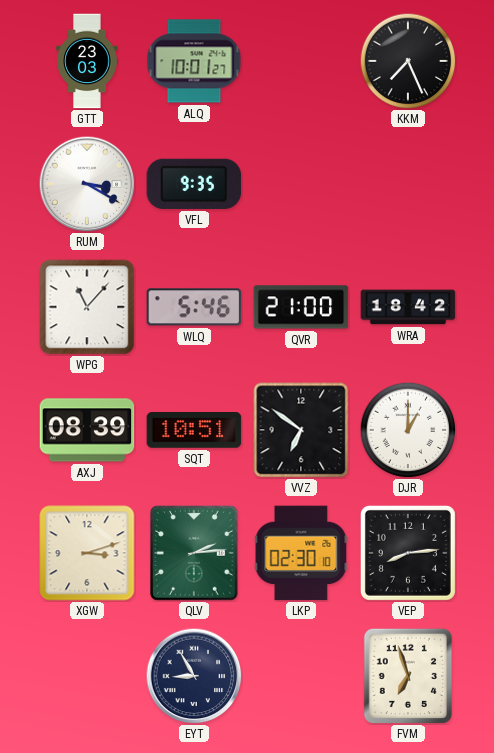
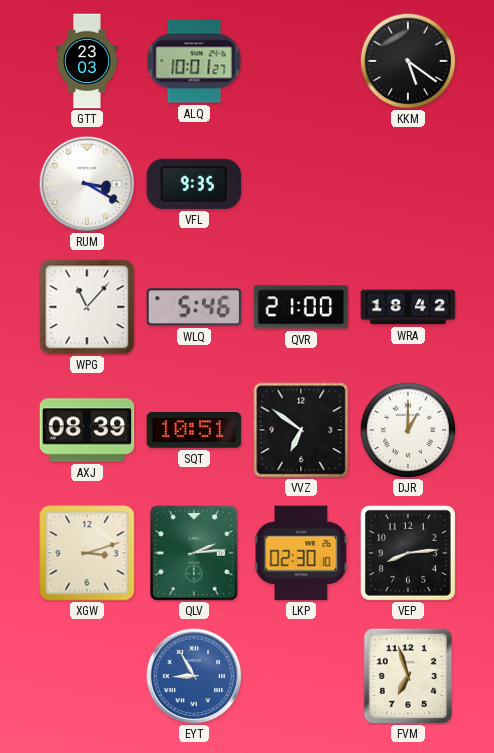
KKM: 7:26 -> 5:21
EYT dial: navy -> blue
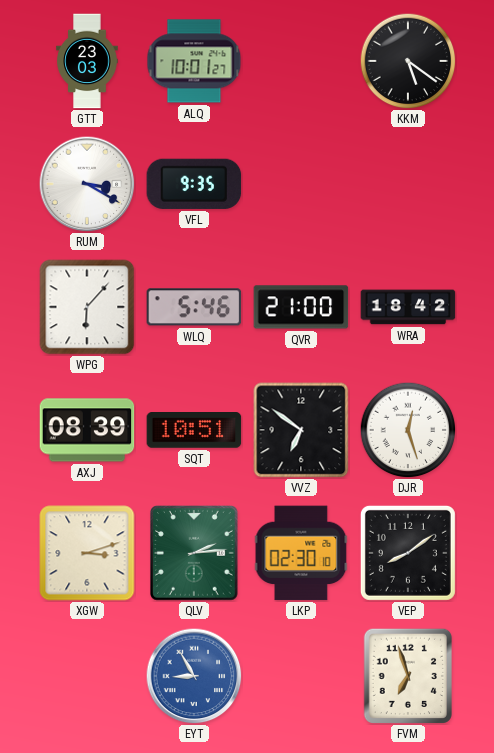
WPG: 11:07 -> 6:07
DJR: 1:00 -> 12:27
VEP: 8:14 -> 8:09
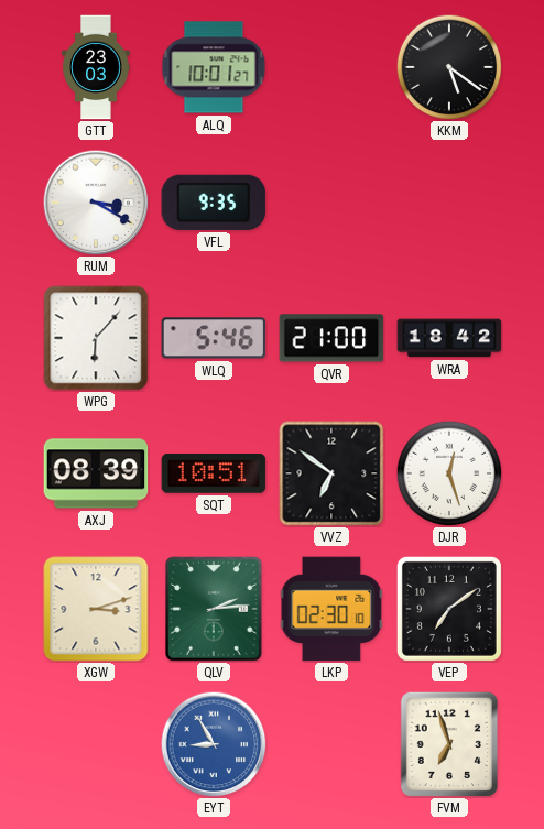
VEP: 8:09 -> 7:09
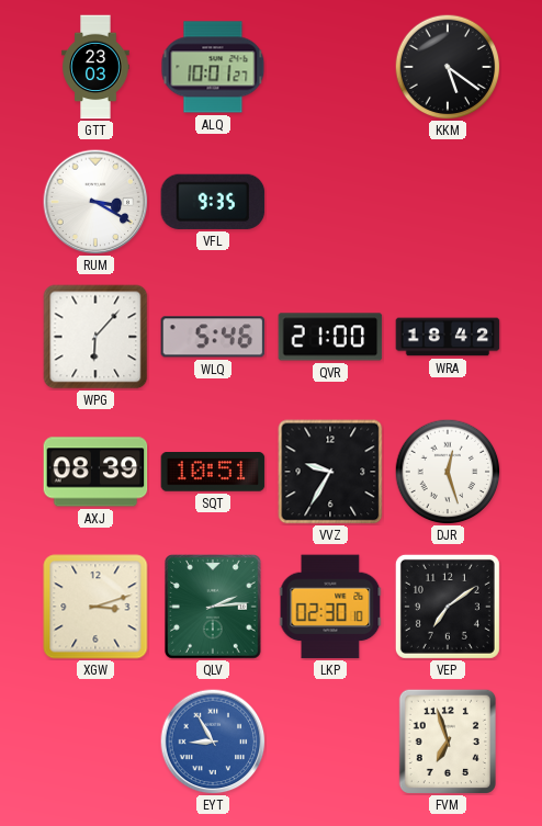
VVZ: 6:51 -> 9:35
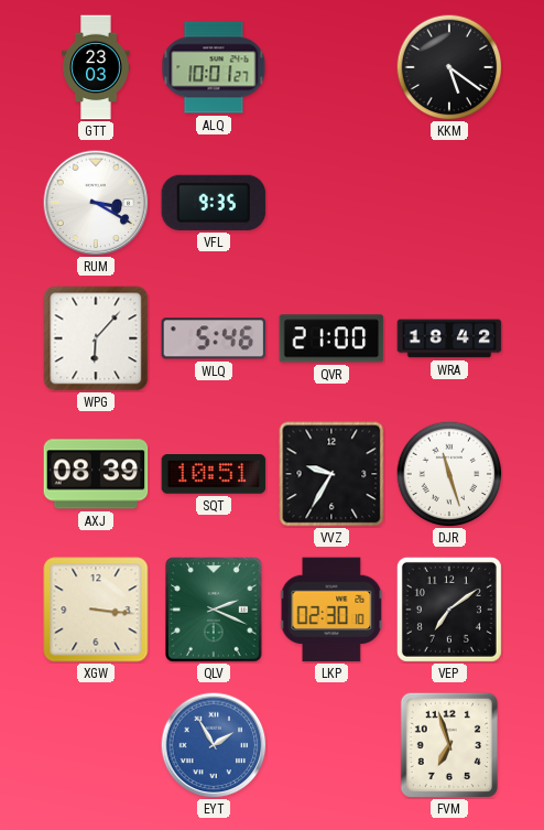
DJR: 12:27 -> 11:27
XGW: 3:12 -> 3:16
QLV: 2:14 -> 2:19
EYT: 8:55 -> 1:55
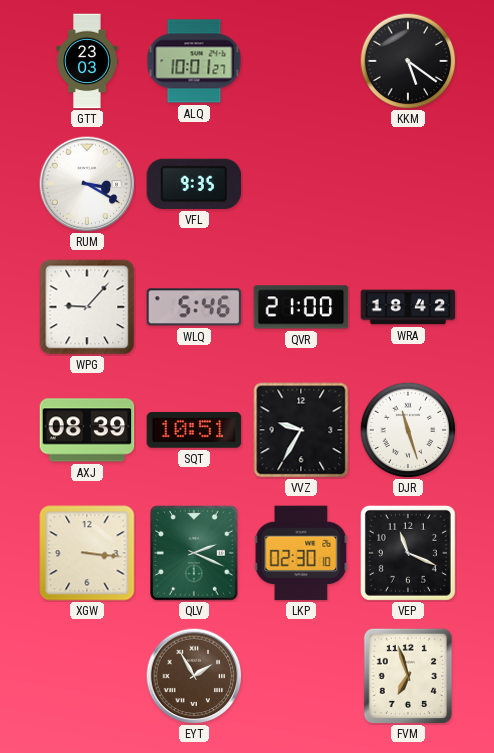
WPG: 6:07 -> 9:07
VEP: 7:09 -> 11:19
EYT dial: blue -> brown
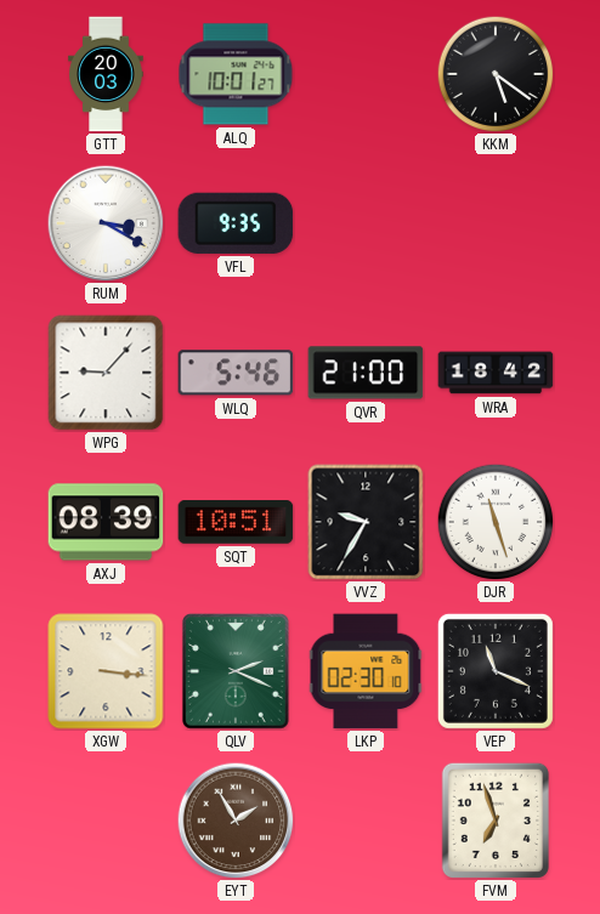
GTT: 23:03 -> 20:03
